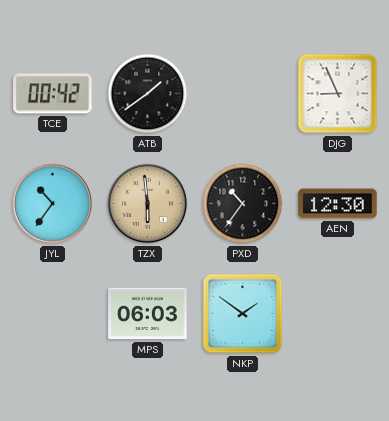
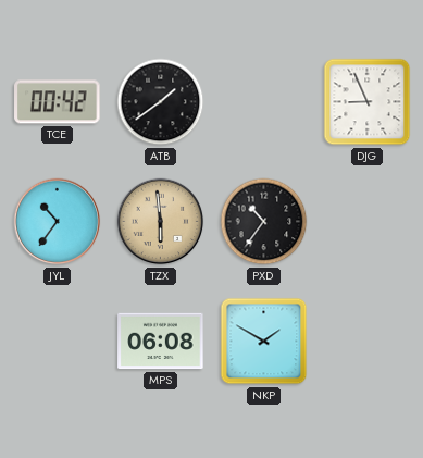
AEN: 12:30 -> none
MPS: 06:03 -> 06:08
NKP: 1:51 -> 1:50
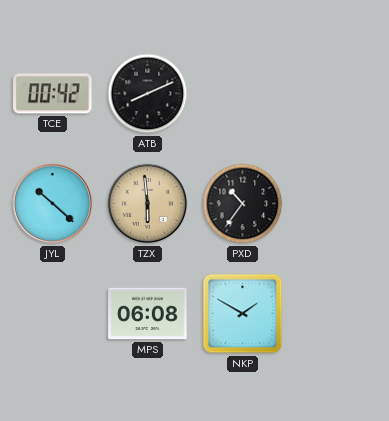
ATB: 1:39 -> 8:11
DJG: 8:56 -> none
JYL: 10:36 -> 10:22
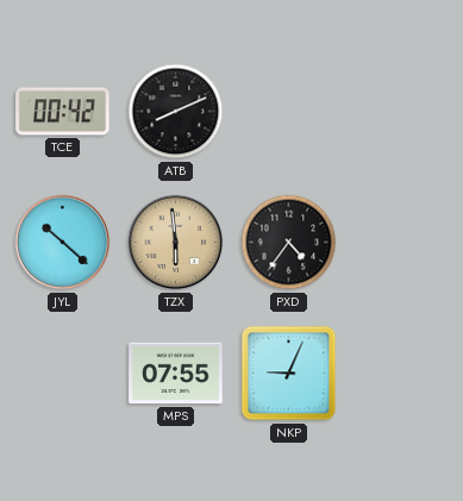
PXD: 10:36 -> 4:36
MPS: 06:08 -> 07:55
NKP: 1:50 -> 9:04
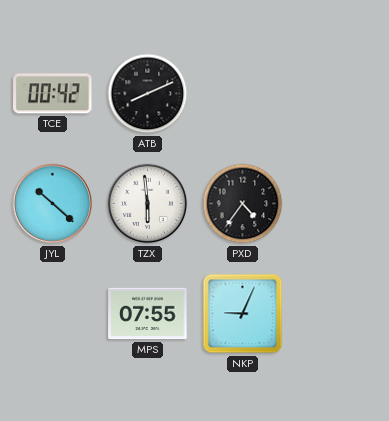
TZX dial: champagne -> white
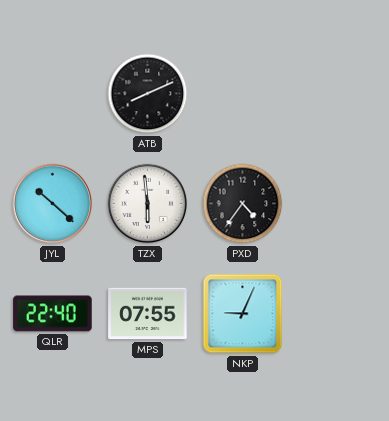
TCE: 00:42 -> none
QLR: none -> 22:40
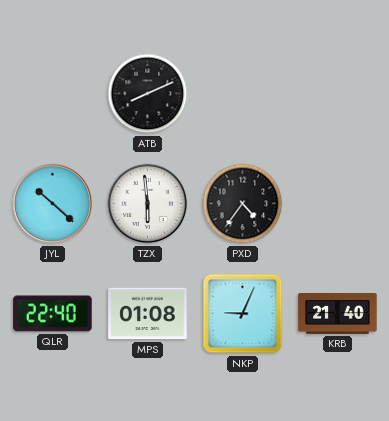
MPS: 07:55 -> 01:08
KRB: none -> 21:40
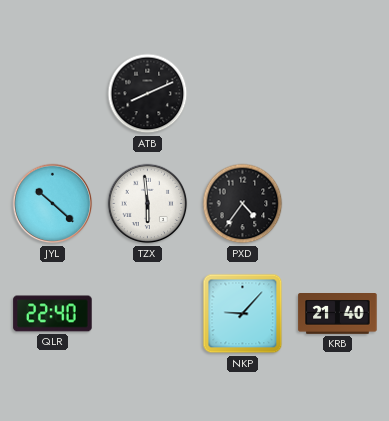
MPS: 01:08 -> none
NKP: 9:04 -> 9:07
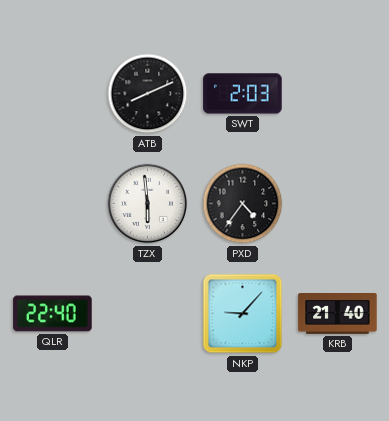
SWT: none -> 2:03
JYL: 10:22 -> none
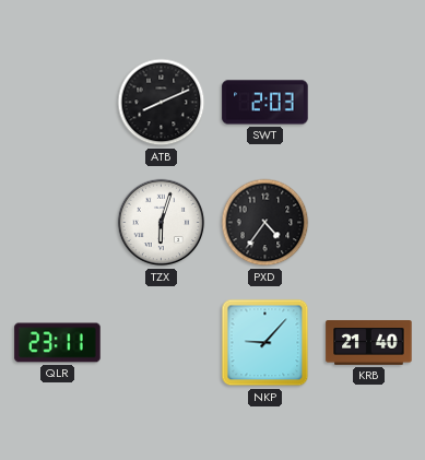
TZX: 5:59 -> 6:03
QLR: 22:40 -> 23:11
